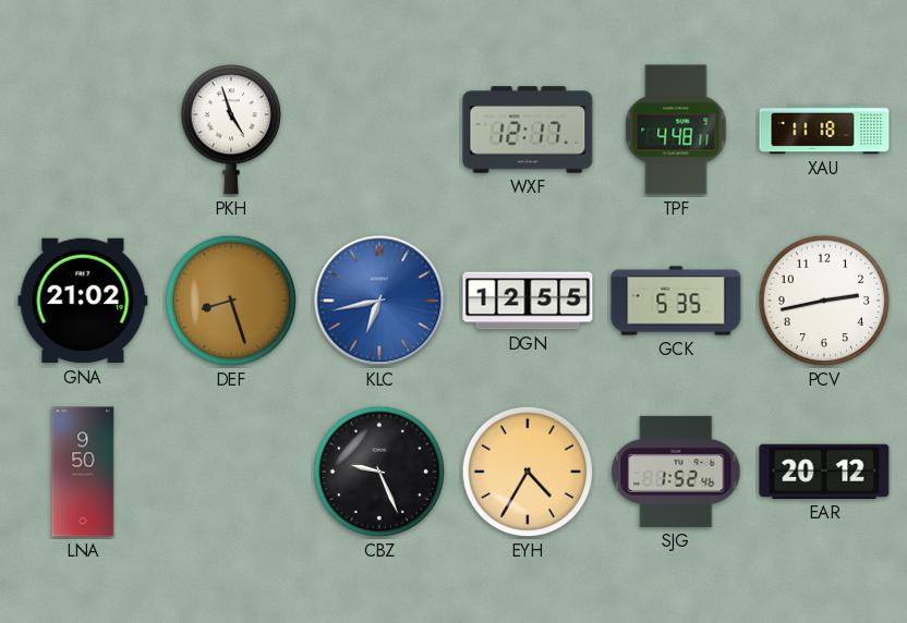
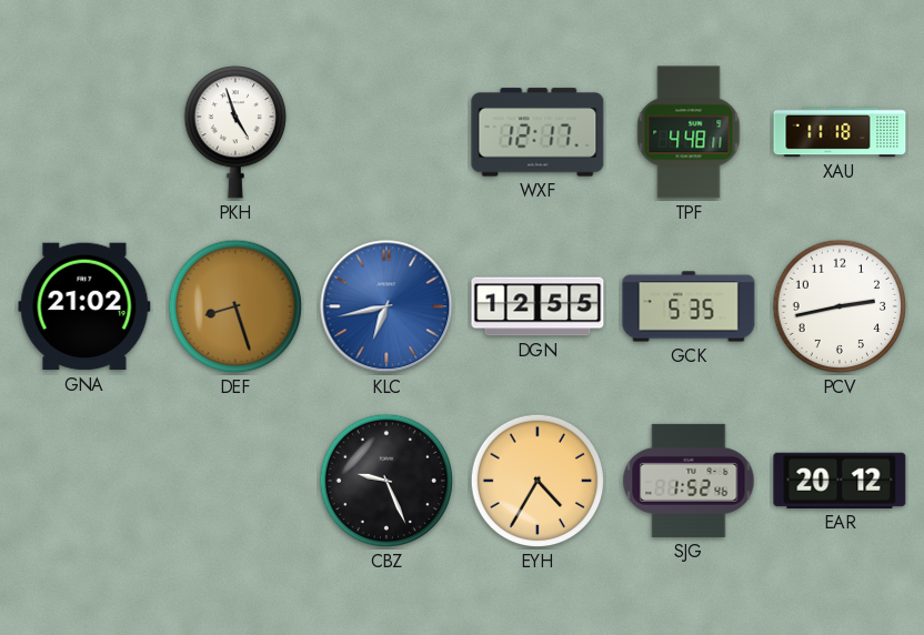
LNA: 9:50 -> none
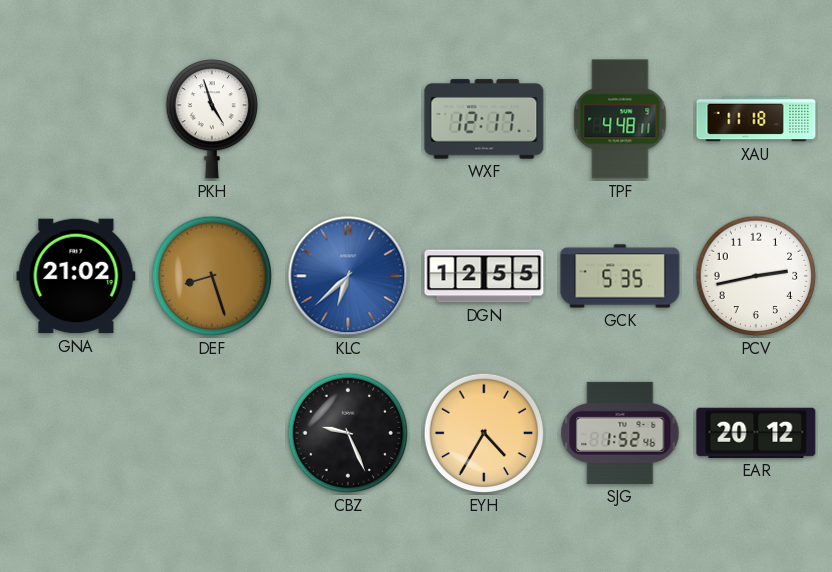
KLC: 6:43 -> 6:38
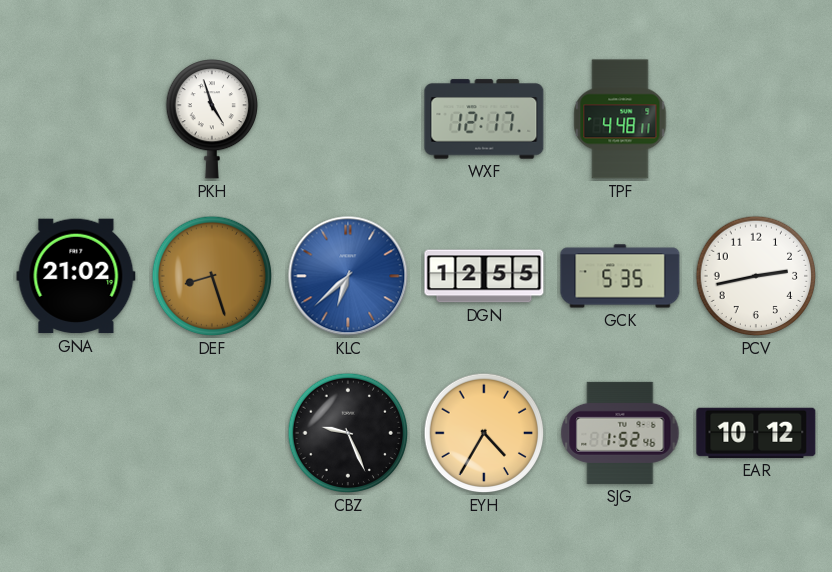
XAU: 11:18 -> none
EAR: 20:12 -> 10:12
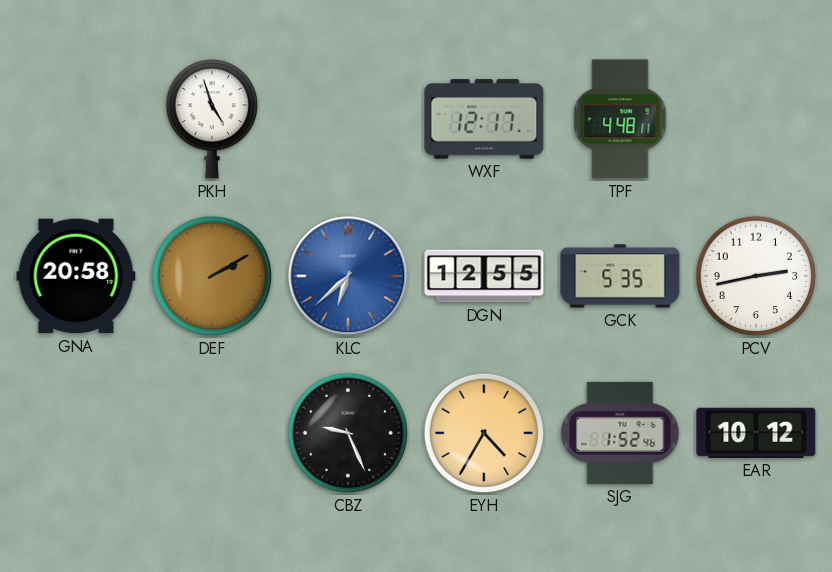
GNA: 21:02 -> 20:58
DEF: 8:27 -> 2:10
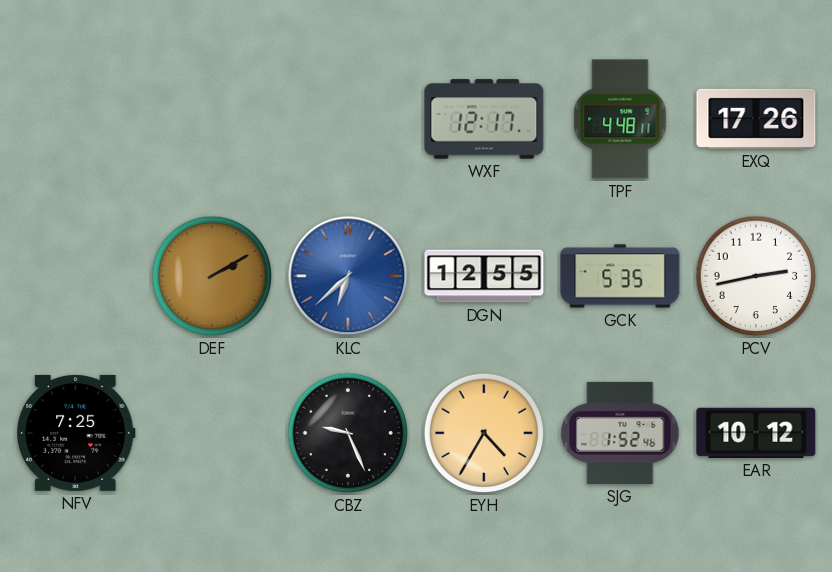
PKH: 4:57 -> none
EXQ: none -> 17:26
GNA: 20:58 -> none
NFV: none -> 7:25
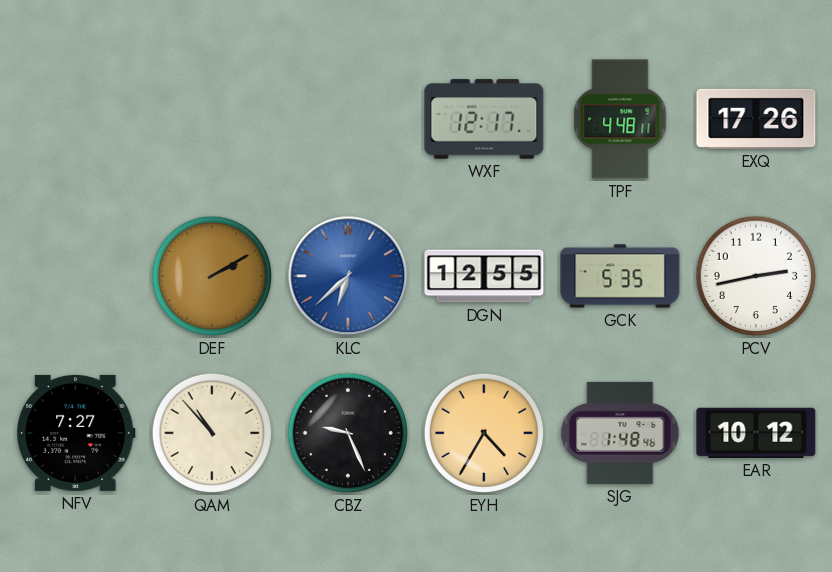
NFV: 7:25 -> 7:27
QAM: none -> 10:53
SJG: 1:52 -> 1:48
